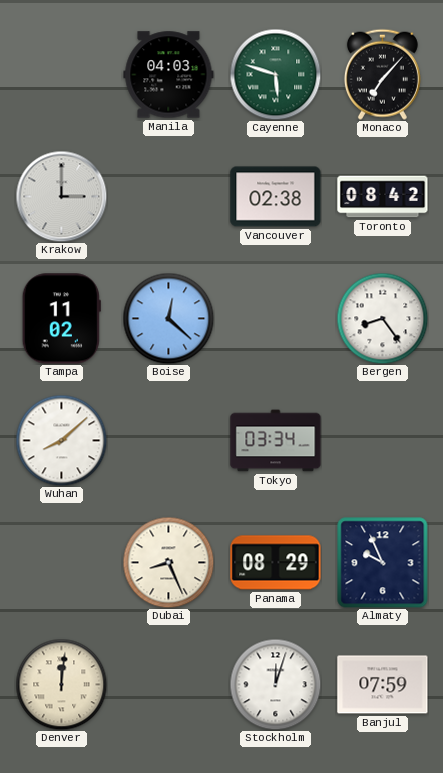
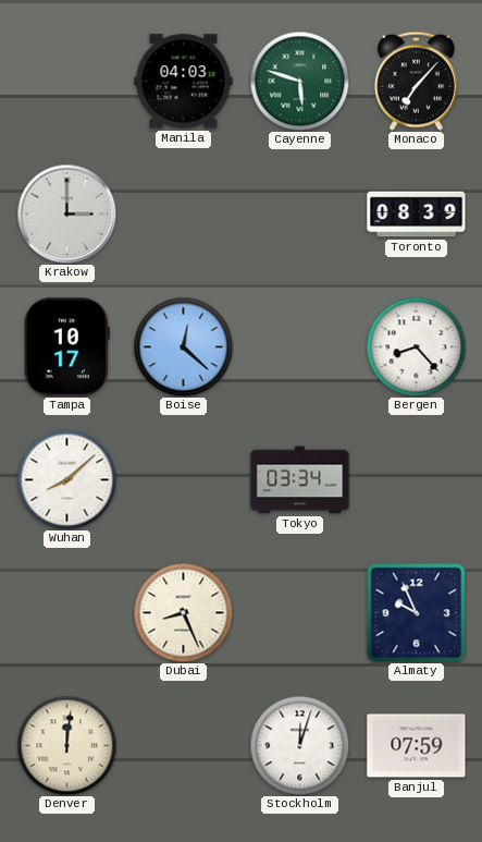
Vancouver: 02:38 -> none
Toronto: 08:42 -> 08:39
Tampa: 11:02 -> 10:17
Bergen: 8:24 -> 8:23
Panama: 08:29 -> none
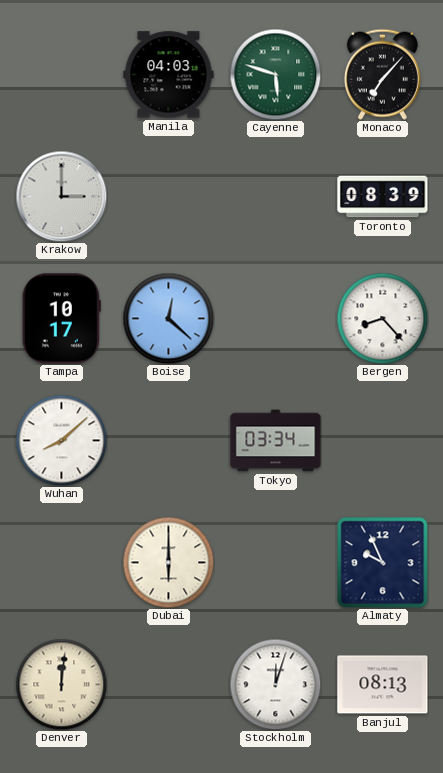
Dubai: 8:26 -> 6:00
Banjul: 07:59 -> 08:13
